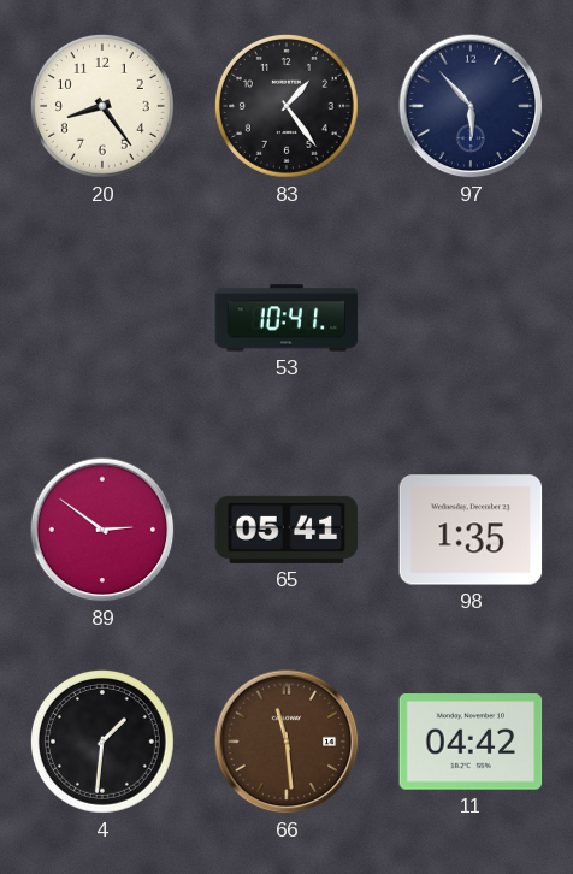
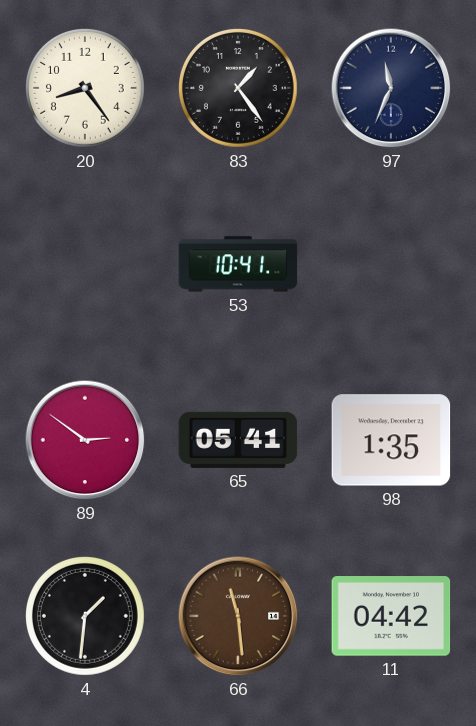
97: 5:53 -> 11:34
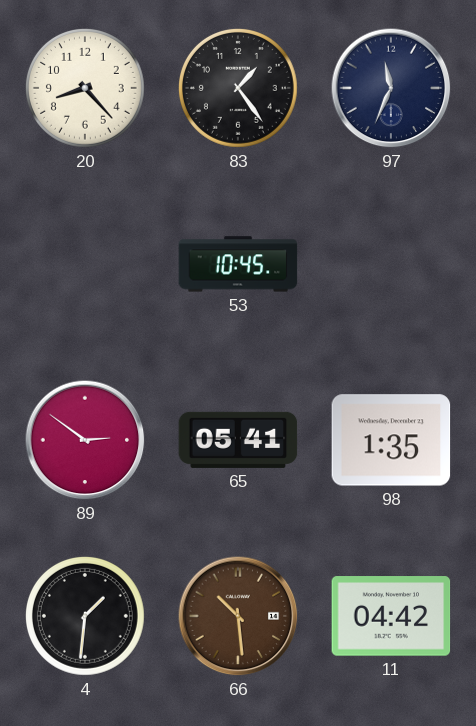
20: 8:24 -> 8:23
53: 10:41 -> 10:45
66: 11:29 -> 10:29
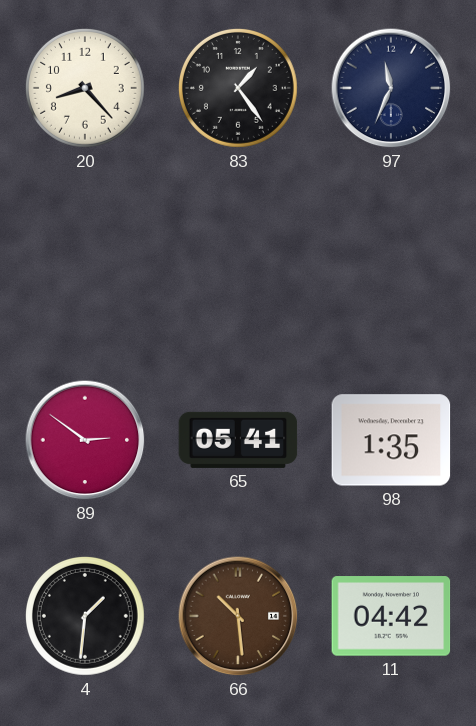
53: 10:45 -> none
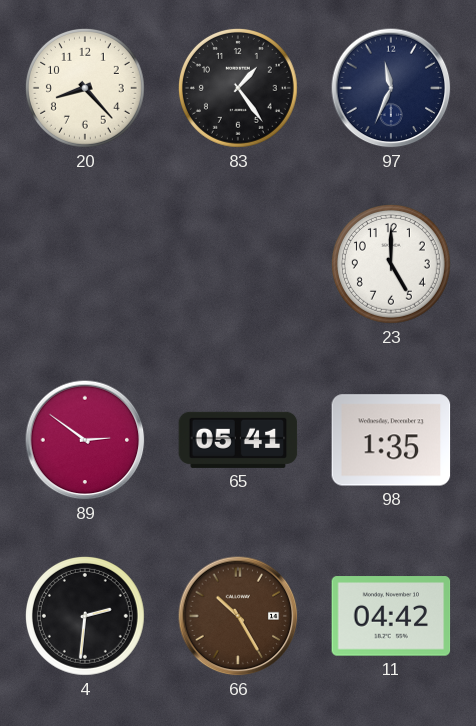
23: none -> 5:00
4: 1:31 -> 2:31
66: 10:29 -> 10:25
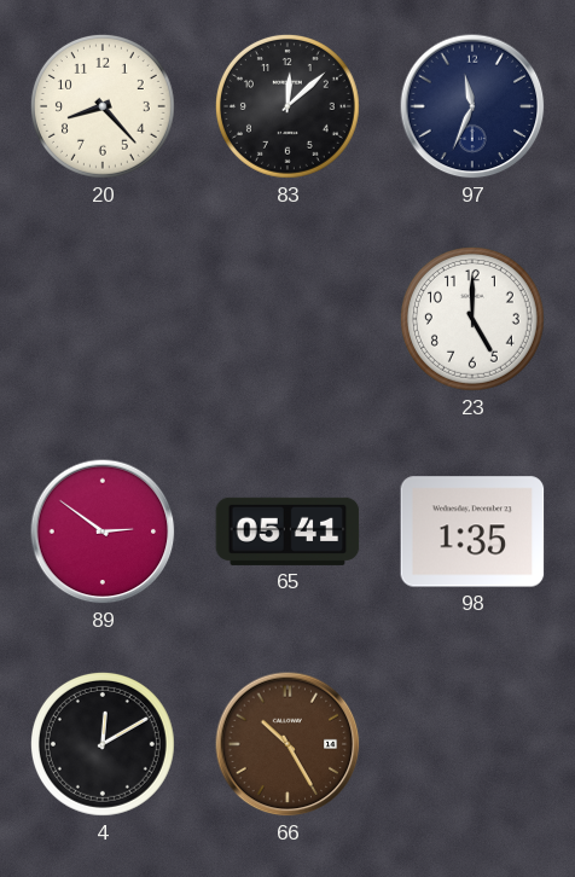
83: 1:24 -> 12:08
4: 2:31 -> 12:10
11: 04:42 -> none
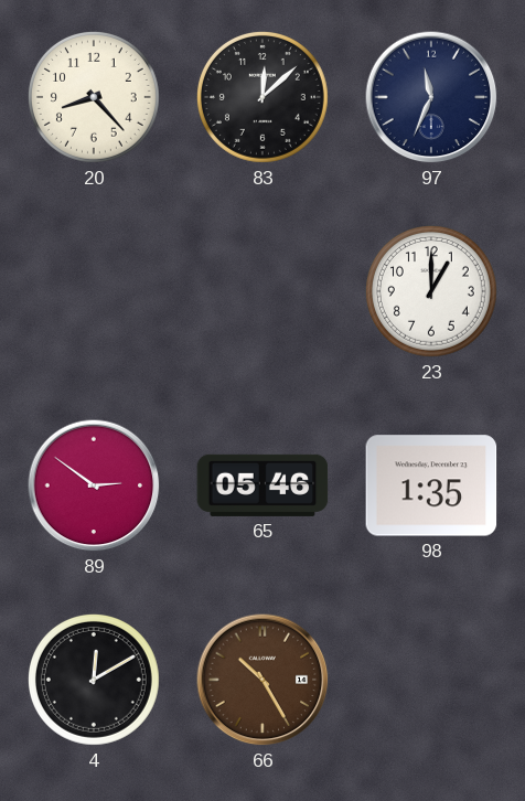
23: 5:00 -> 1:00
65: 05:41 -> 05:46
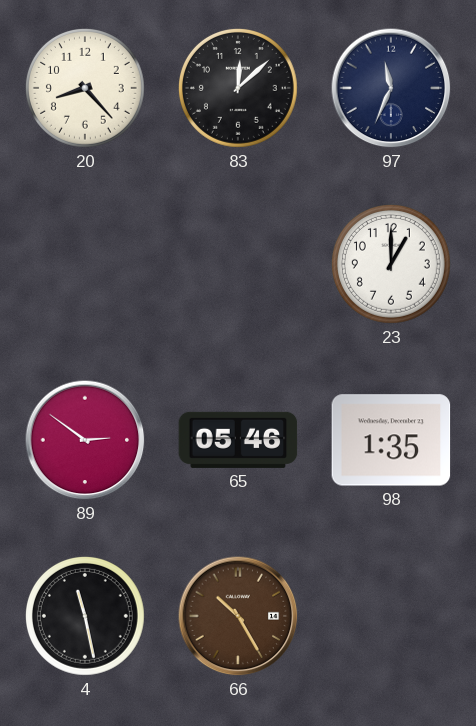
4: 12:10 -> 11:28
